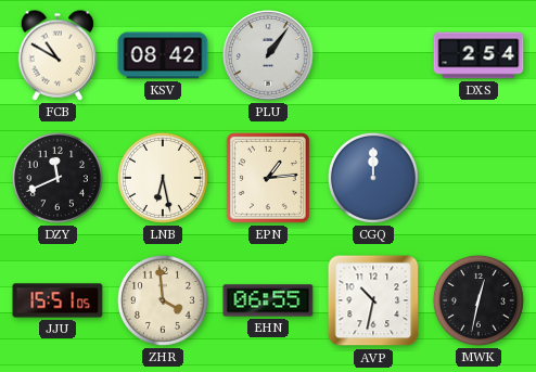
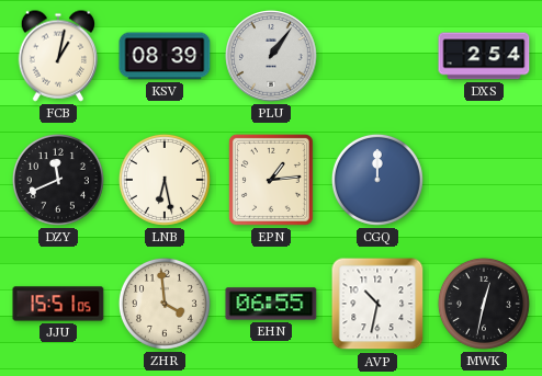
FCB: 10:50 -> 1:02
KSV: 08:42 -> 08:39
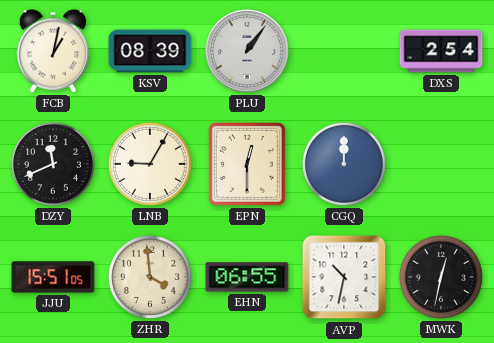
LNB: 6:28 -> 9:05
EPN: 1:14 -> 12:30
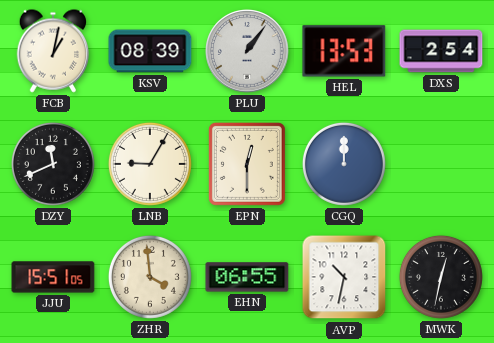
HEL: none -> 13:53
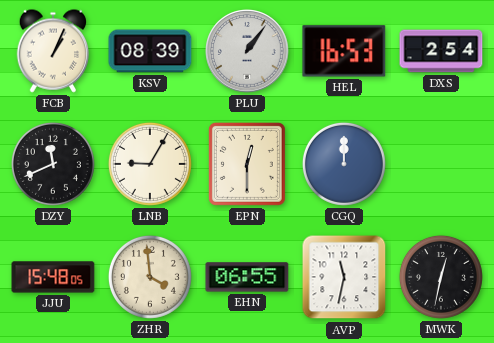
FCB: 1:02 -> 1:04
HEL: 13:53 -> 16:53
JJU: 15:51 -> 15:48
AVP: 10:32 -> 11:32
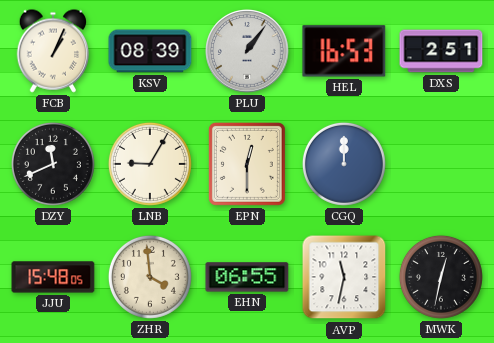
DXS: 2:54 -> 2:51
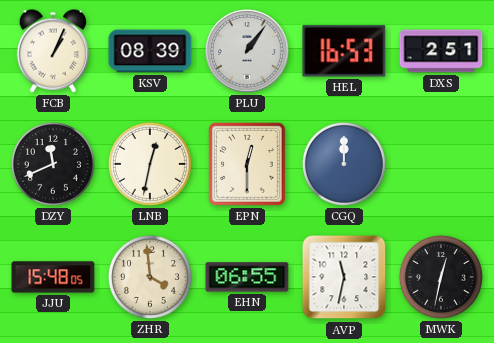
LNB: 9:05 -> 12:32
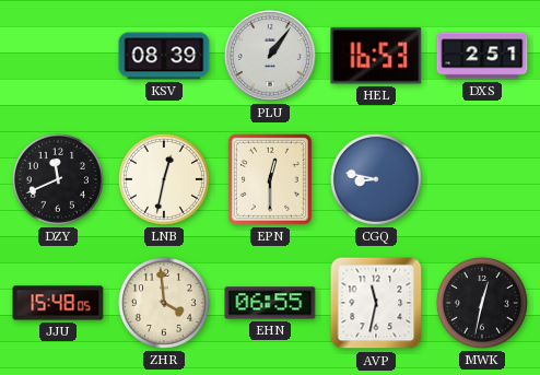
FCB: 1:04 -> none
CGQ: 12:00 -> 8:47
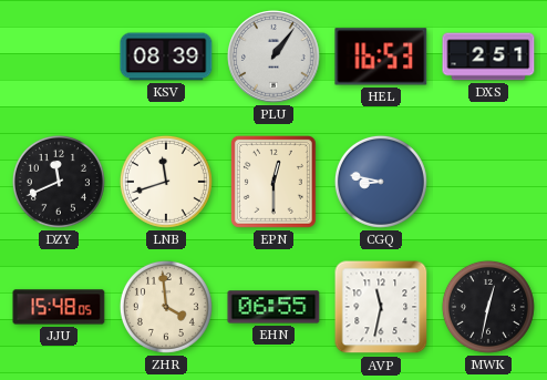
LNB: 12:32 -> 11:42
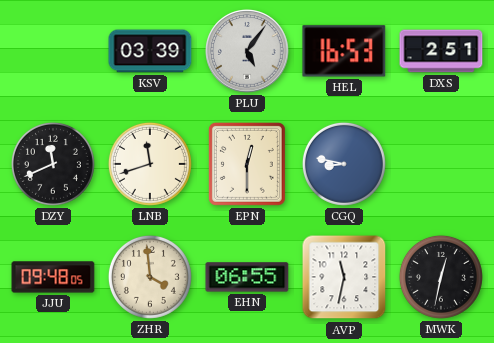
KSV: 08:39 -> 03:39
PLU: 1:06 -> 5:06
JJU: 15:48 -> 09:48
